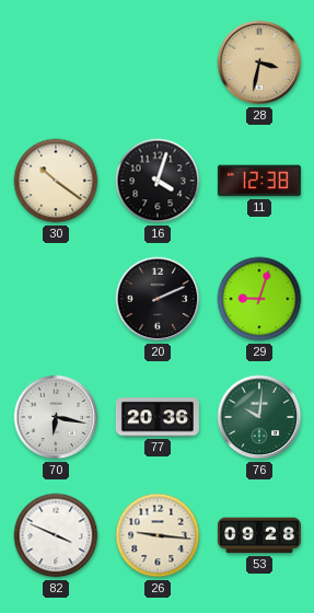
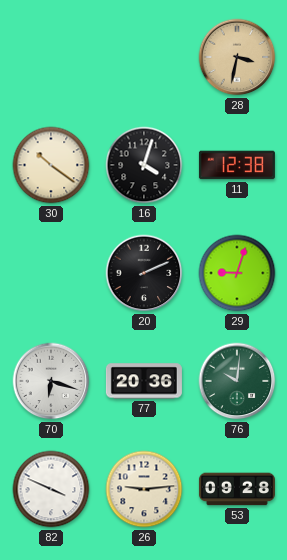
70: 6:17 -> 6:18
26: 9:16 -> 9:14
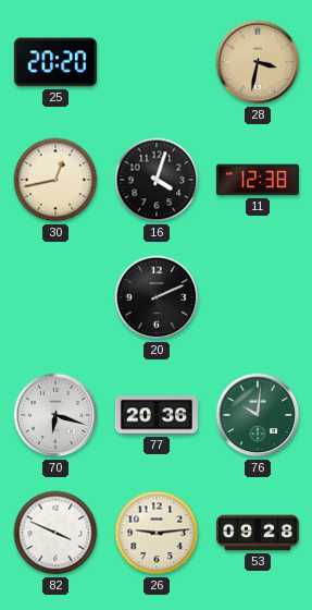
25: none -> 20:20
30: 10:21 -> 12:43
29: 9:03 -> none
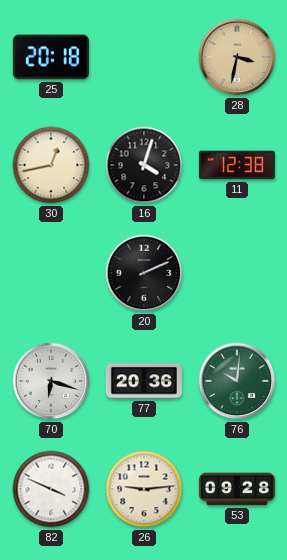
25: 20:20 -> 20:18
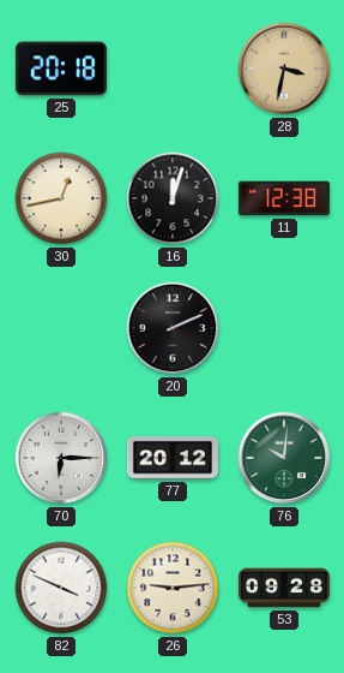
16: 4:03 -> 12:03
70: 6:18 -> 6:15
77: 20:36 -> 20:12
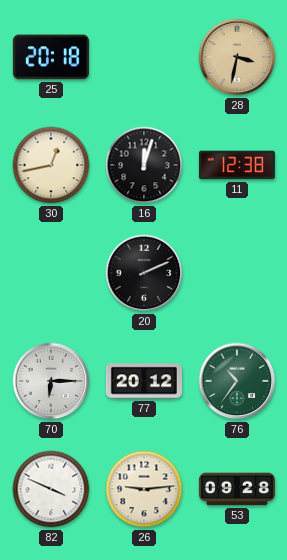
76: 10:01 -> 10:36
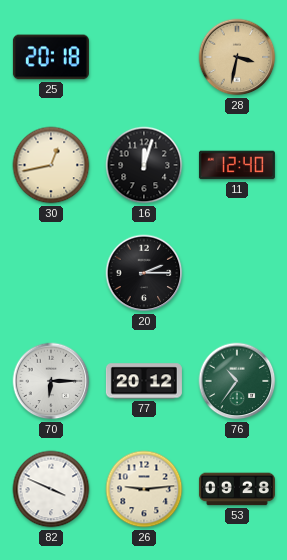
11: 12:38 -> 12:40
20: 2:11 -> 2:15
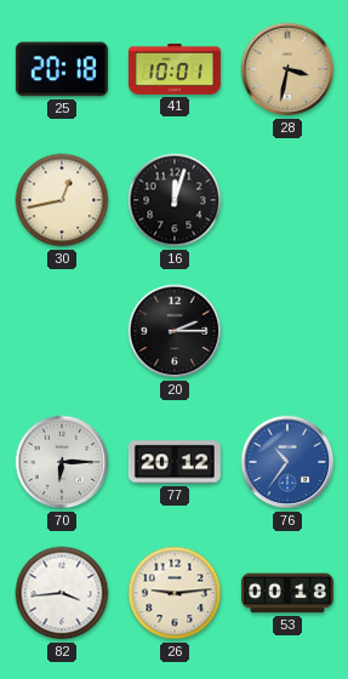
41: none -> 10:01
11: 12:40 -> none
76 dial: green -> blue
82: 3:49 -> 3:44
53: 09:28 -> 00:18
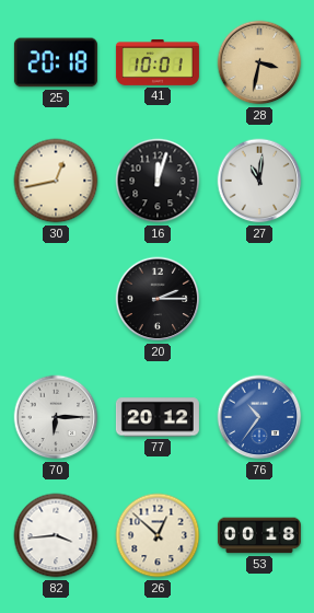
27: none -> 11:01
26: 9:14 -> 12:52
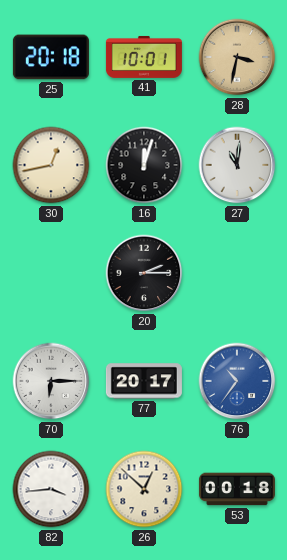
77: 20:12 -> 20:17
